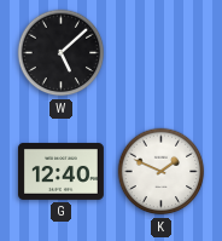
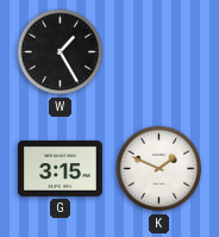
W: 5:08 -> 1:25
G: 12:40 -> 3:15
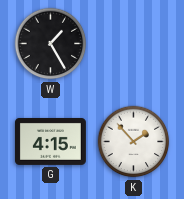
G: 3:15 -> 4:15
K: 1:49 -> 1:53
